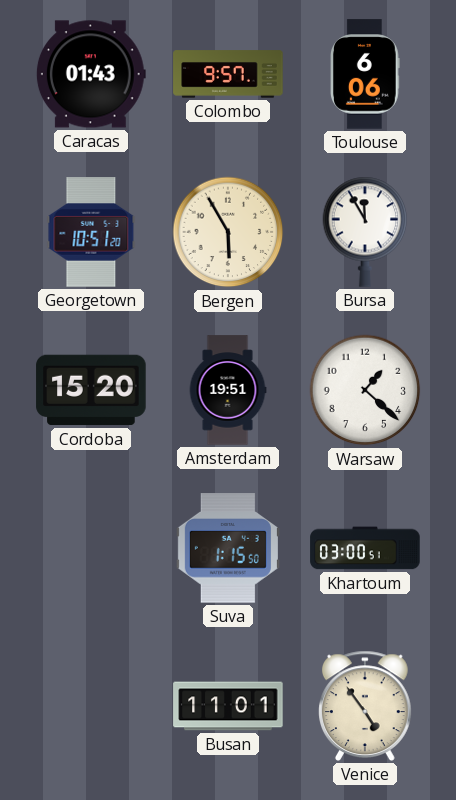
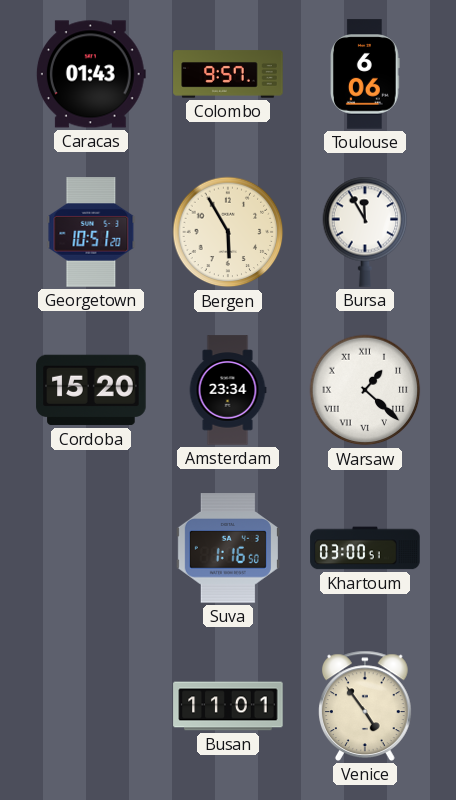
Amsterdam: 19:51 -> 23:34
Warsaw numerals: Arabic -> Roman
Suva: 1:15 -> 1:16
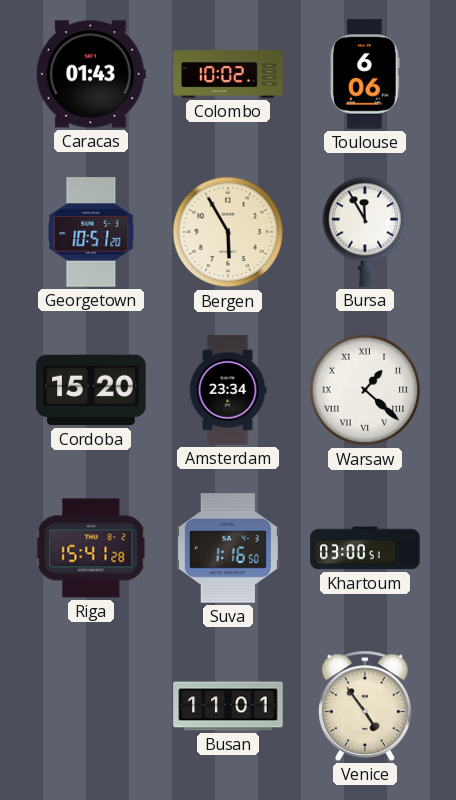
Colombo: 9:57 -> 10:02
Riga: none -> 15:41
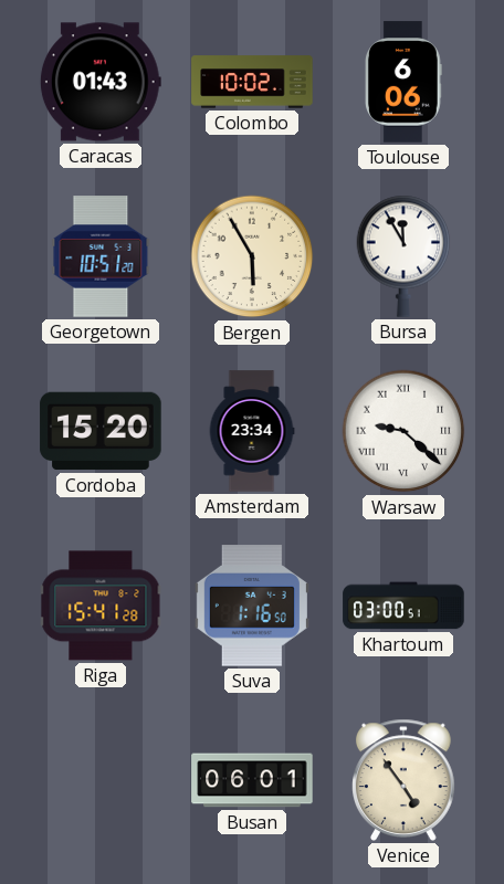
Warsaw: 1:22 -> 9:22
Busan: 11:01 -> 06:01
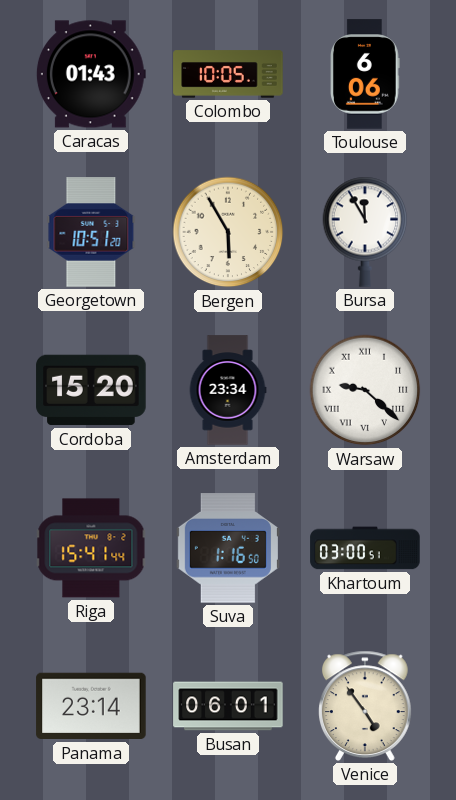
Colombo: 10:02 -> 10:05
Riga: 15:41:28 -> 15:41:44
Panama: none -> 23:14
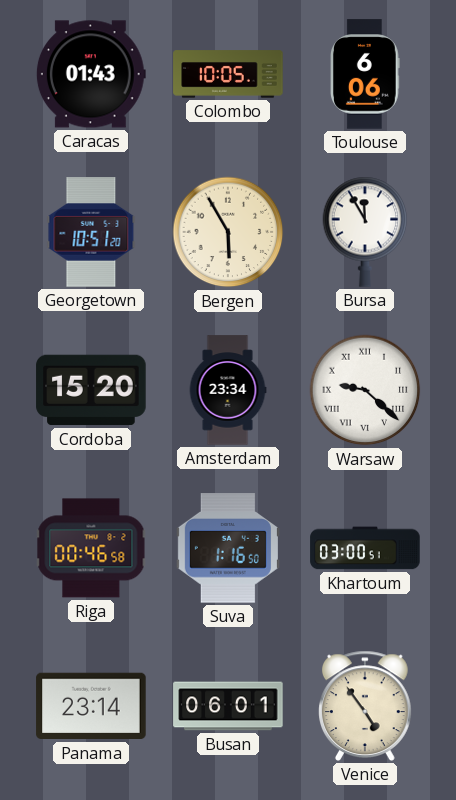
Riga: 15:41 -> 00:46
